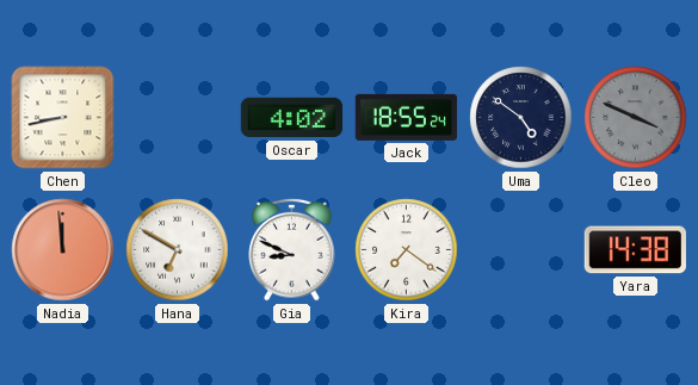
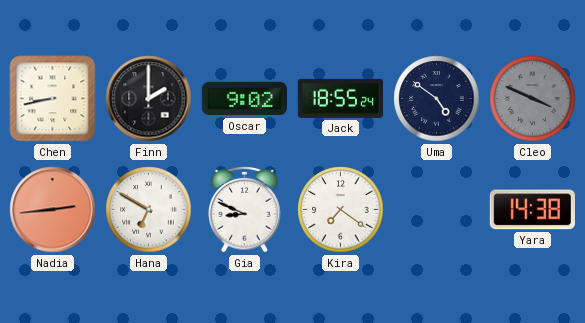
Finn: none -> 2:00
Oscar: 4:02 -> 9:02
Nadia: 11:59 -> 2:44
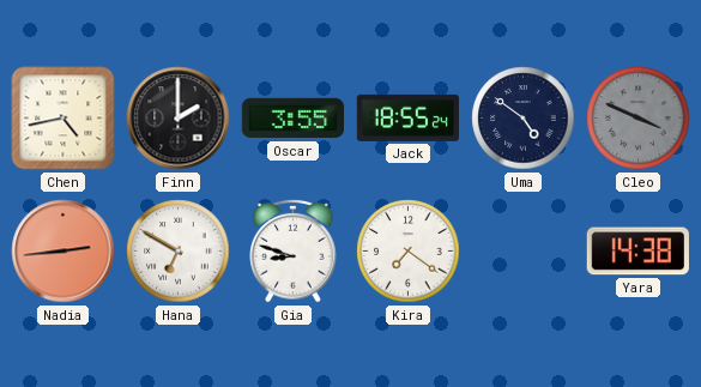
Chen: 8:43 -> 4:43
Oscar: 9:02 -> 3:55
Gia: 8:49 -> 8:48
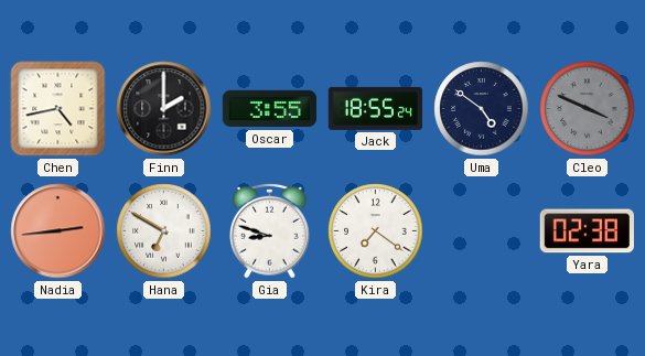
Yara: 14:38 -> 02:38
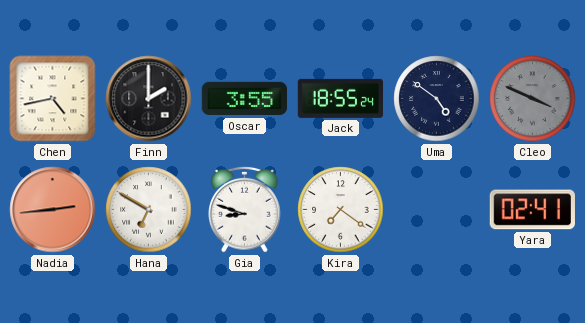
Yara: 02:38 -> 02:41
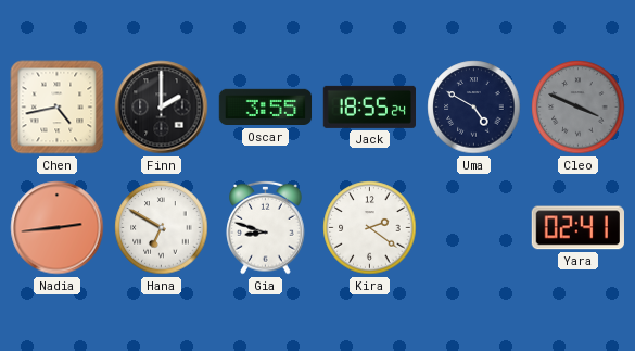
Uma: 4:51 -> 4:50
Kira: 7:21 -> 2:21
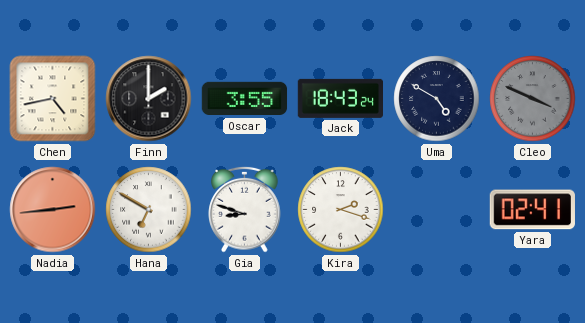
Jack: 18:55 -> 18:43
Kira: 2:21 -> 2:18
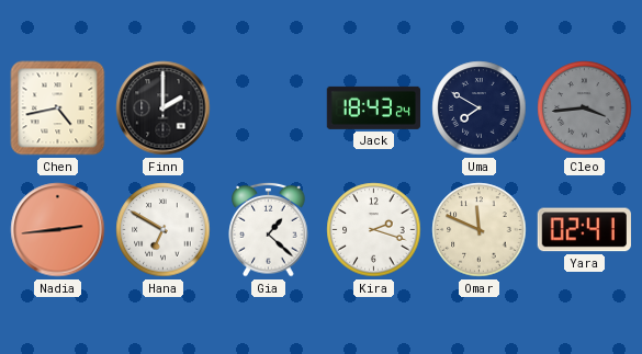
Oscar: 3:55 -> none
Uma: 4:50 -> 7:50
Cleo: 3:49 -> 3:44
Gia: 8:48 -> 1:22
Omar: none -> 11:49
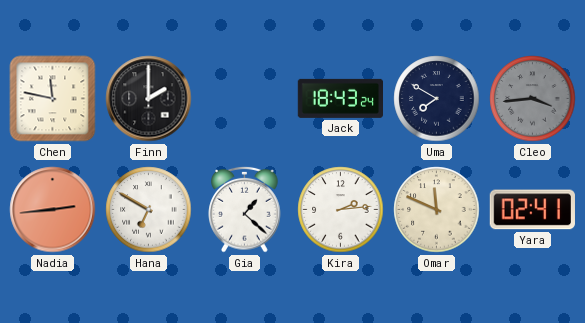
Chen: 4:43 -> 11:47
Kira: 2:18 -> 2:14
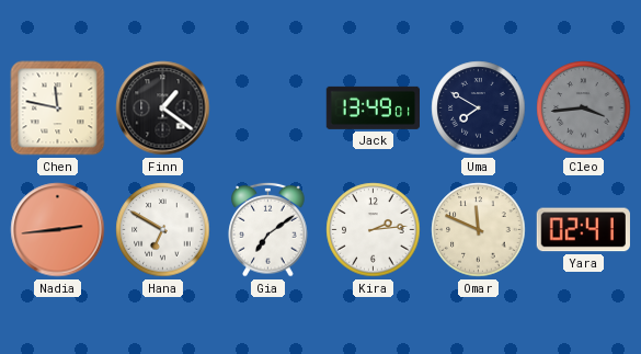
Finn: 2:00 -> 1:21
Jack: 18:43 -> 13:49
Gia: 1:22 -> 7:09
